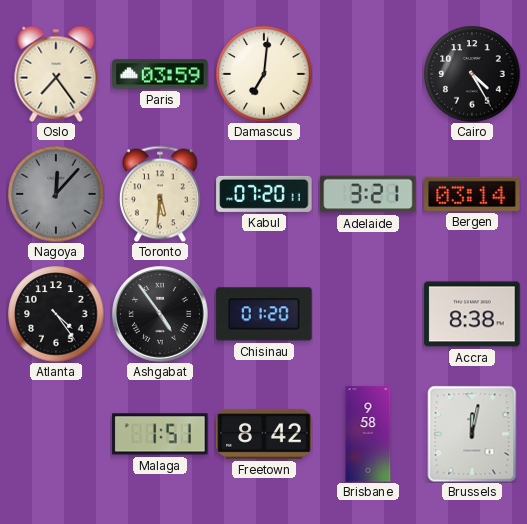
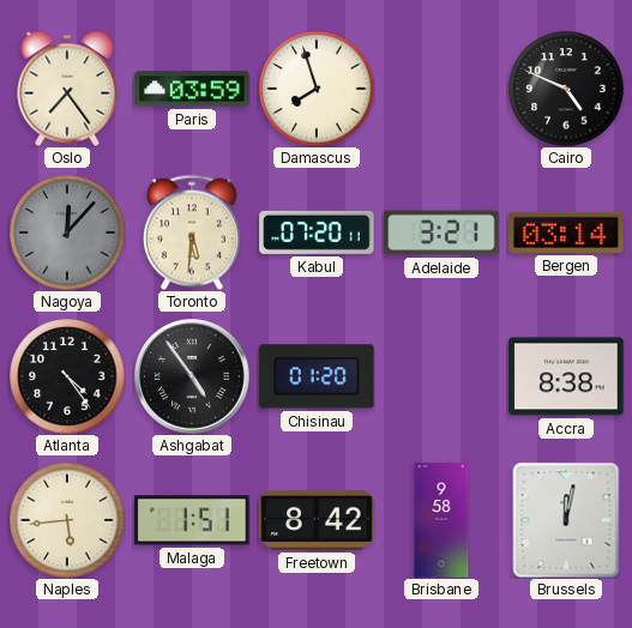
Damascus: 7:01 -> 7:57
Cairo: 4:25 -> 4:49
Naples: none -> 5:44
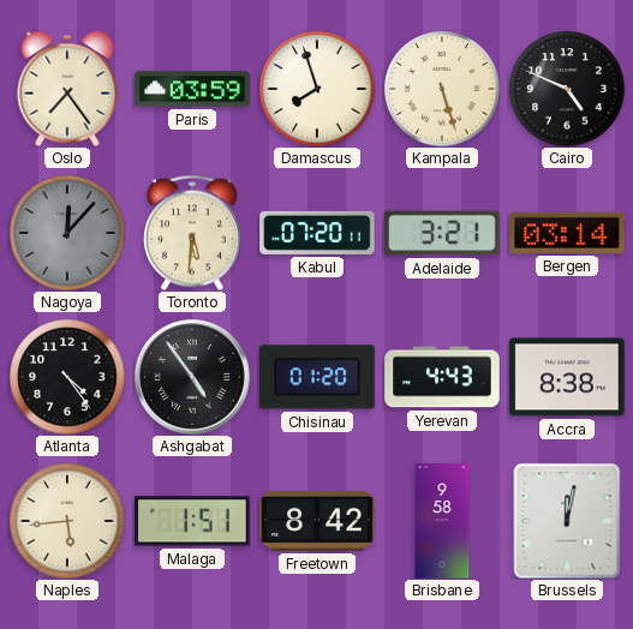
Kampala: none -> 5:27
Yerevan: none -> 4:43
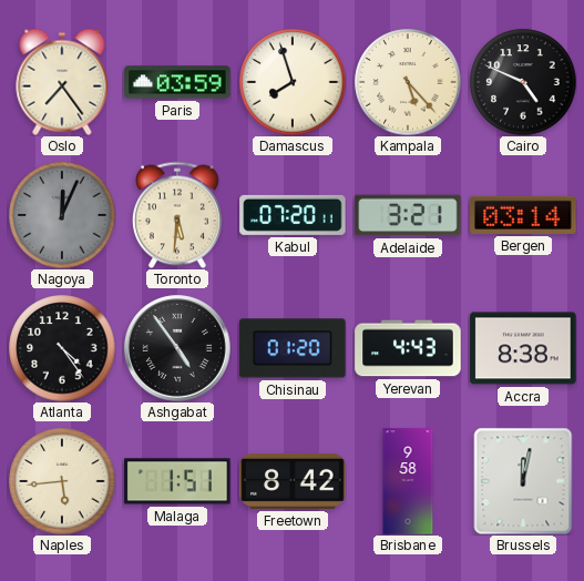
Kampala: 5:27 -> 5:23
Nagoya: 12:07 -> 12:04
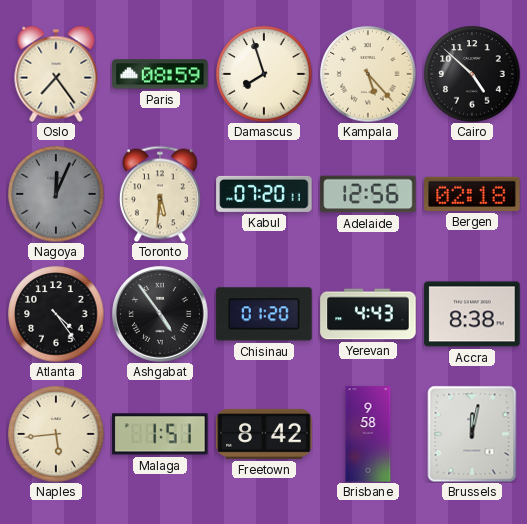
Paris: 03:59 -> 08:59
Cairo: 4:49 -> 4:52
Adelaide: 3:21 -> 12:56
Bergen: 03:14 -> 02:18
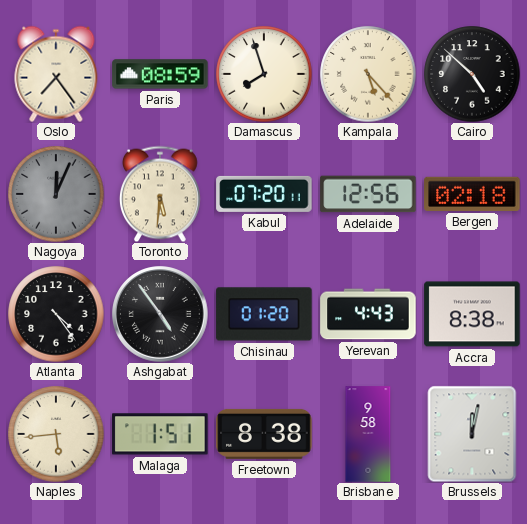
Freetown: 8:42 -> 8:38
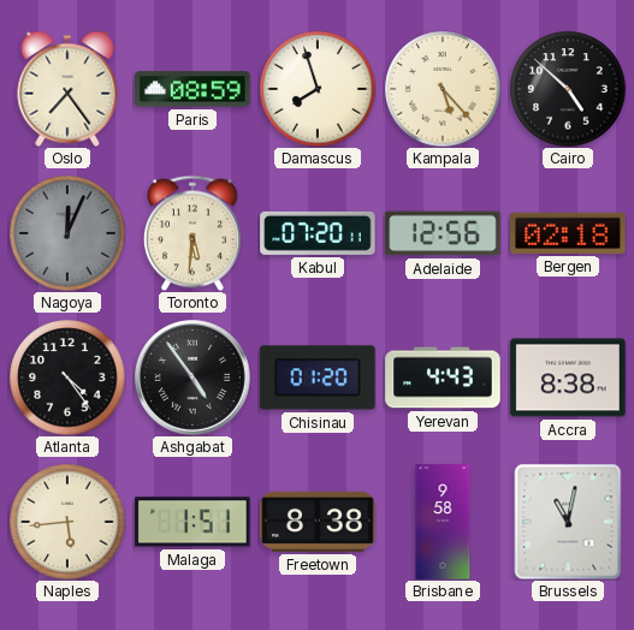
Brussels: 12:02 -> 11:02
